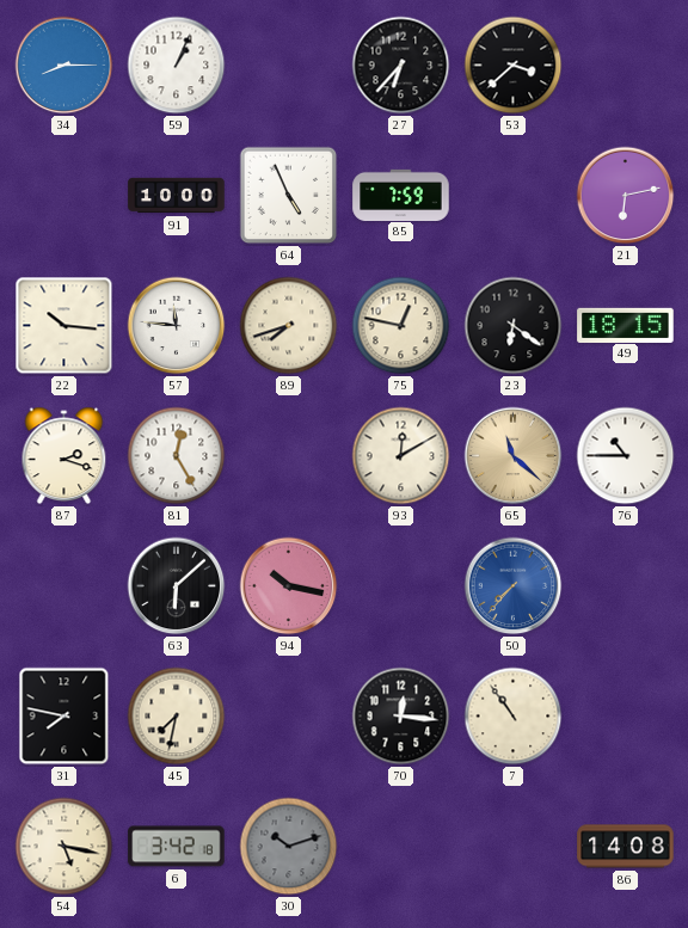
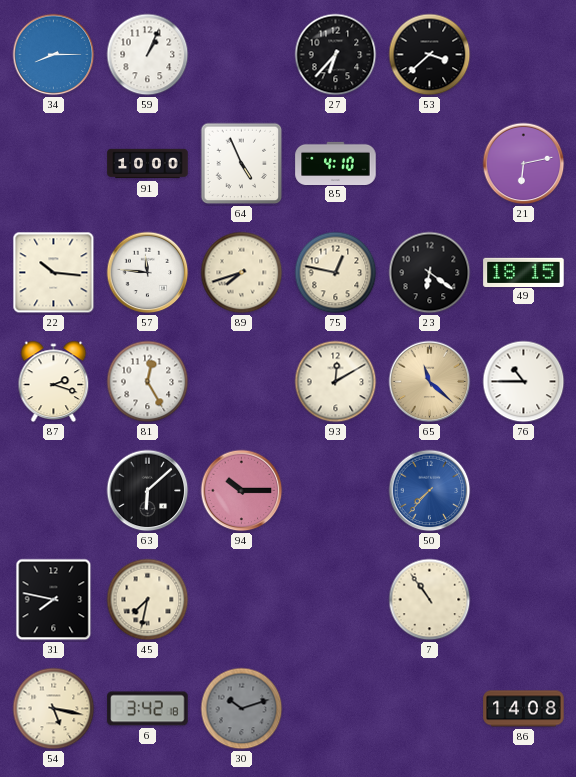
85: 7:59 -> 4:10
94: 10:17 -> 10:15
70: 12:16 -> none
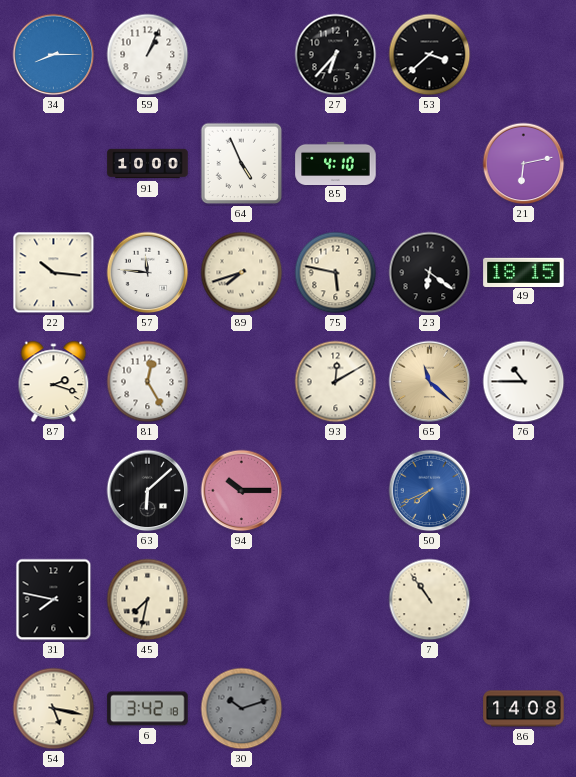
75: 12:47 -> 5:47
50: 7:37 -> 7:41
